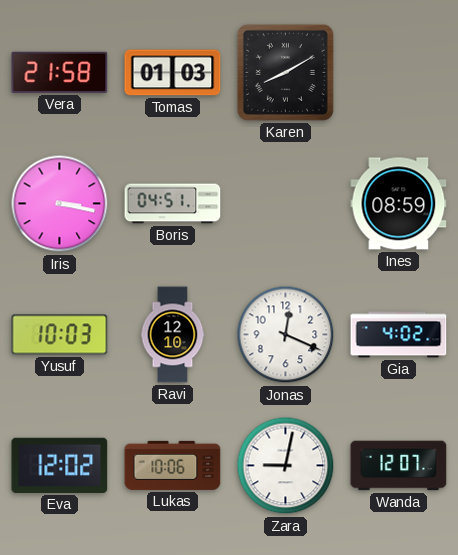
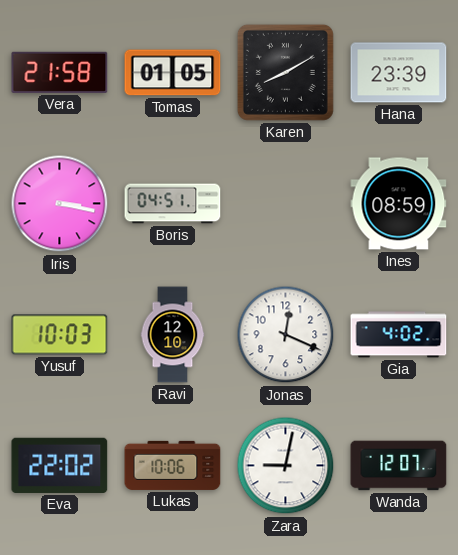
Tomas: 01:03 -> 01:05
Hana: none -> 23:39
Eva: 12:02 -> 22:02
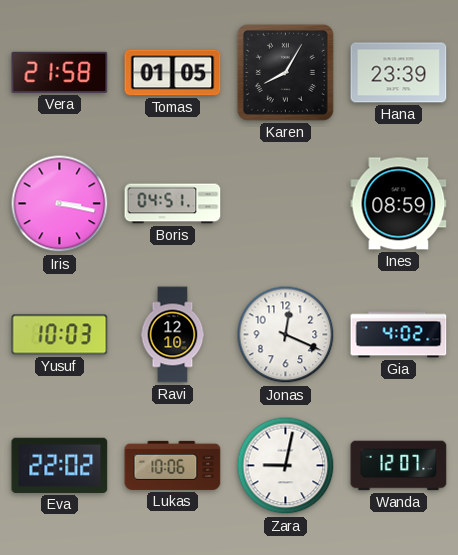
Karen: 8:10 -> 8:05
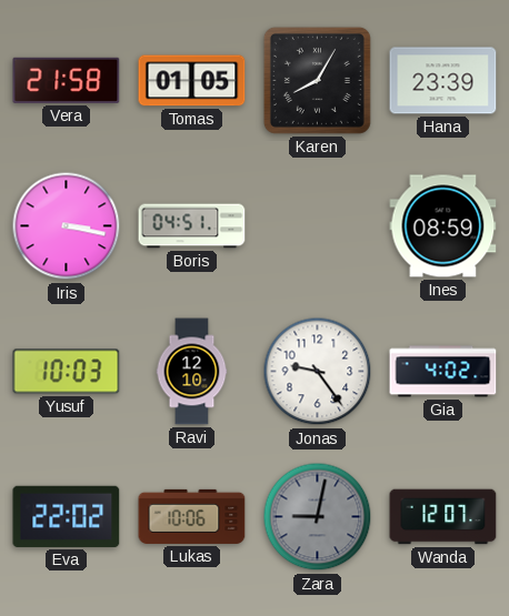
Jonas: 12:19 -> 9:24
Zara dial: white -> grey
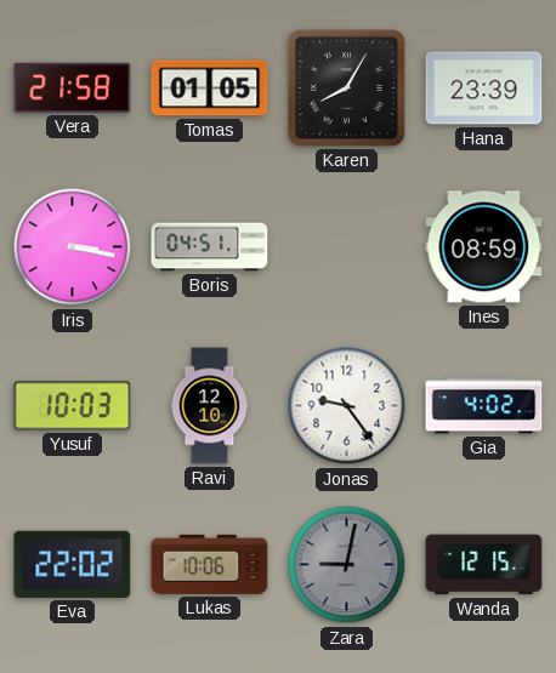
Wanda: 12:07 -> 12:15
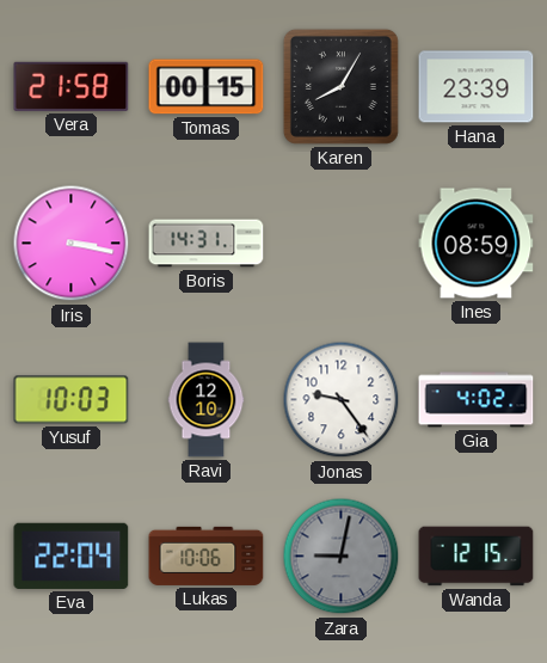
Tomas: 01:05 -> 00:15
Boris: 04:51 -> 14:31
Eva: 22:02 -> 22:04
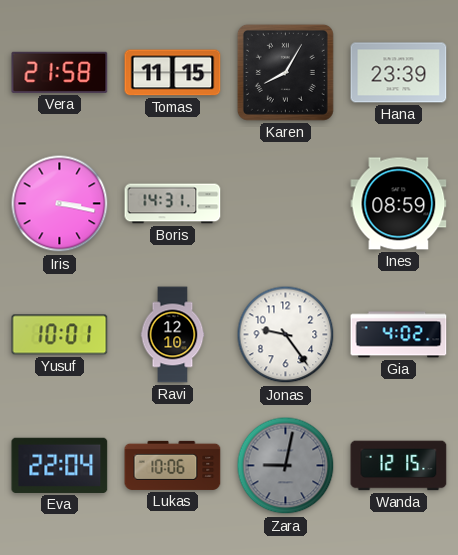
Tomas: 00:15 -> 11:15
Yusuf: 10:03 -> 10:01
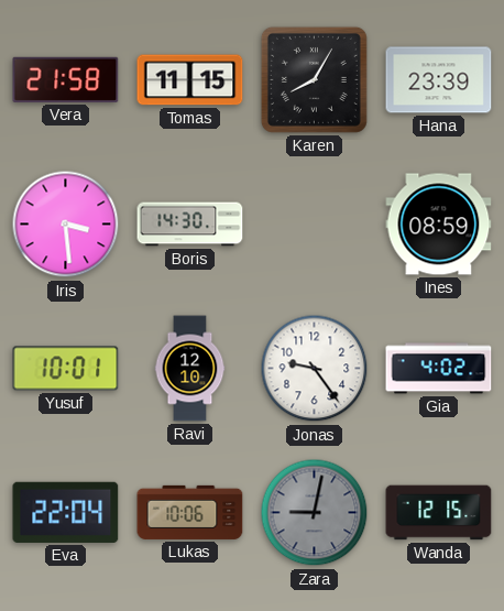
Iris: 3:17 -> 3:29
Boris: 14:31 -> 14:30
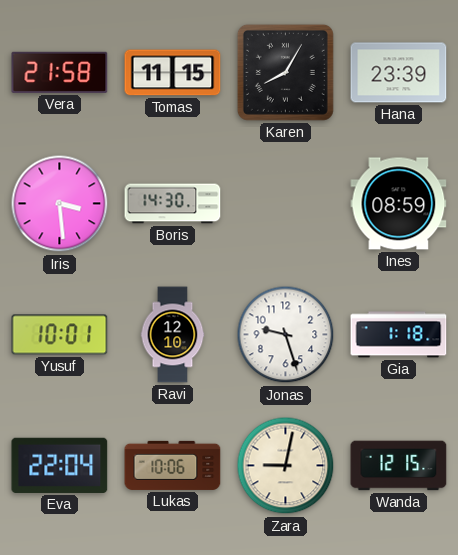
Jonas: 9:24 -> 9:27
Gia: 4:02 -> 1:18
Zara dial: grey -> cream
